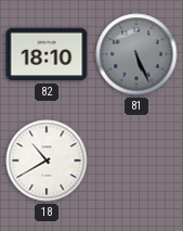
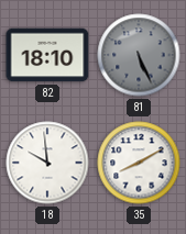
18: 10:40 -> 9:59
35: none -> 8:10
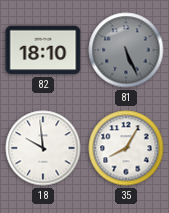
35: 8:10 -> 8:05
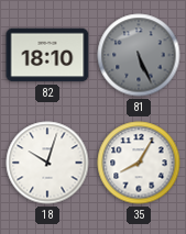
18: 9:59 -> 10:03
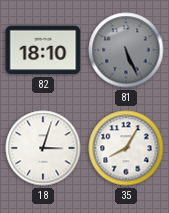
18: 10:03 -> 3:03
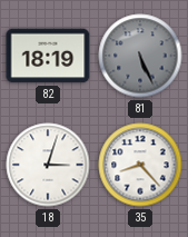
82: 18:10 -> 18:19
35: 8:05 -> 8:23
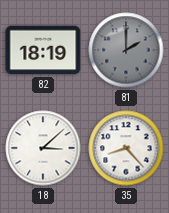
81: 5:26 -> 2:00
18: 3:03 -> 3:08
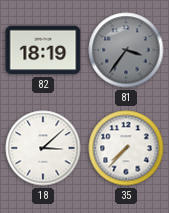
81: 2:00 -> 3:36
35: 8:23 -> 7:37
